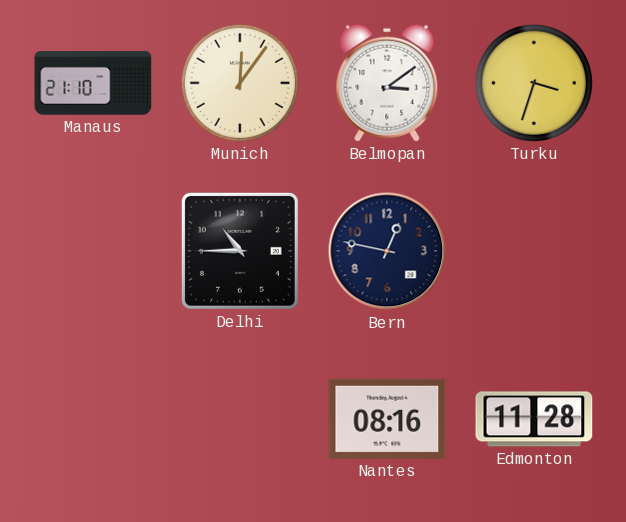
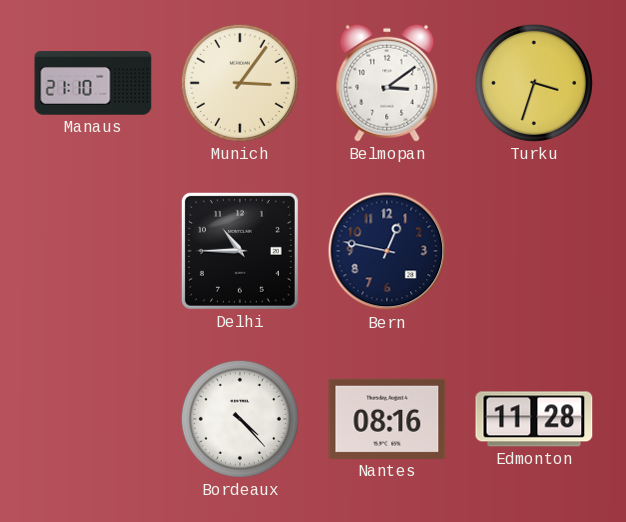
Munich: 12:06 -> 3:06
Bordeaux: none -> 4:23
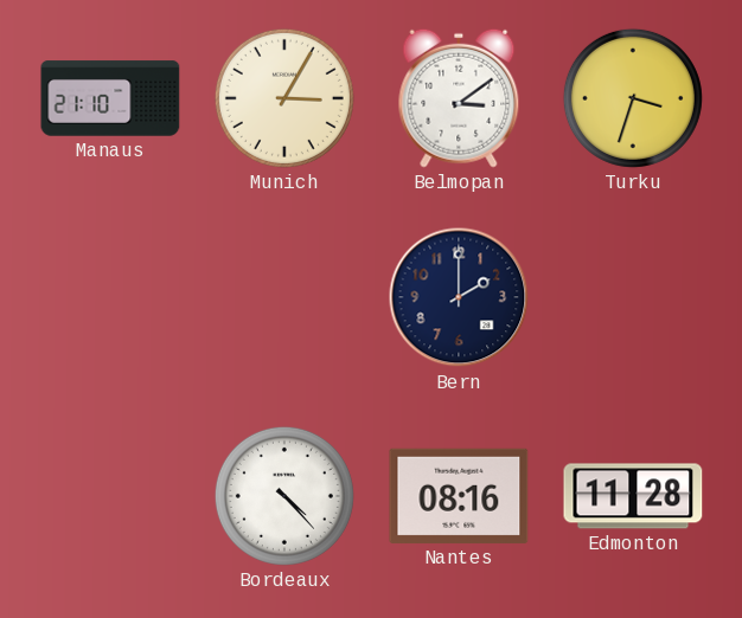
Munich: 3:06 -> 3:05
Delhi: 10:45 -> none
Bern: 12:47 -> 2:00
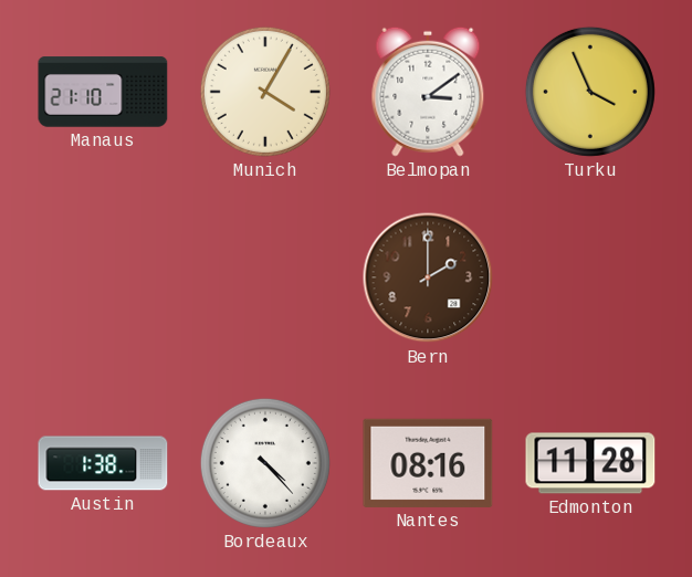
Munich: 3:05 -> 4:05
Turku: 3:33 -> 3:56
Bern dial: navy -> brown
Austin: none -> 1:38
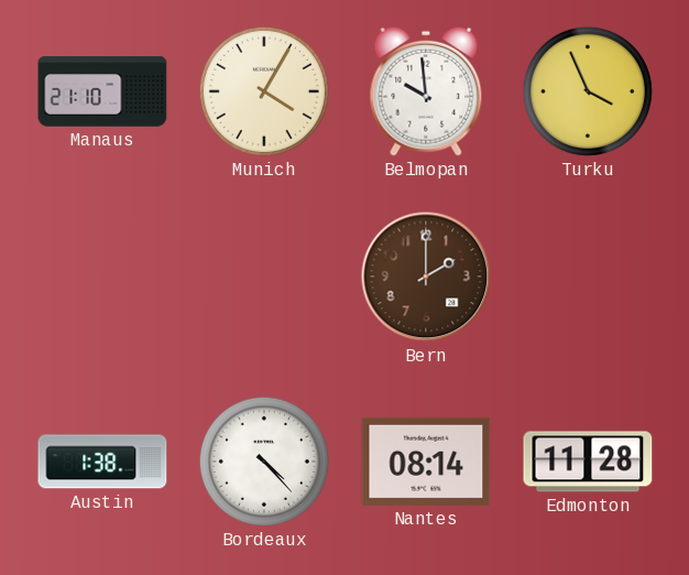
Belmopan: 3:09 -> 9:59
Nantes: 08:16 -> 08:14
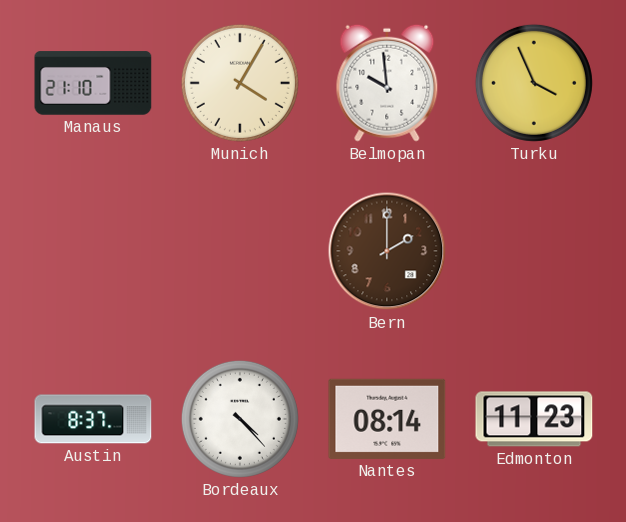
Austin: 1:38 -> 8:37
Edmonton: 11:28 -> 11:23
